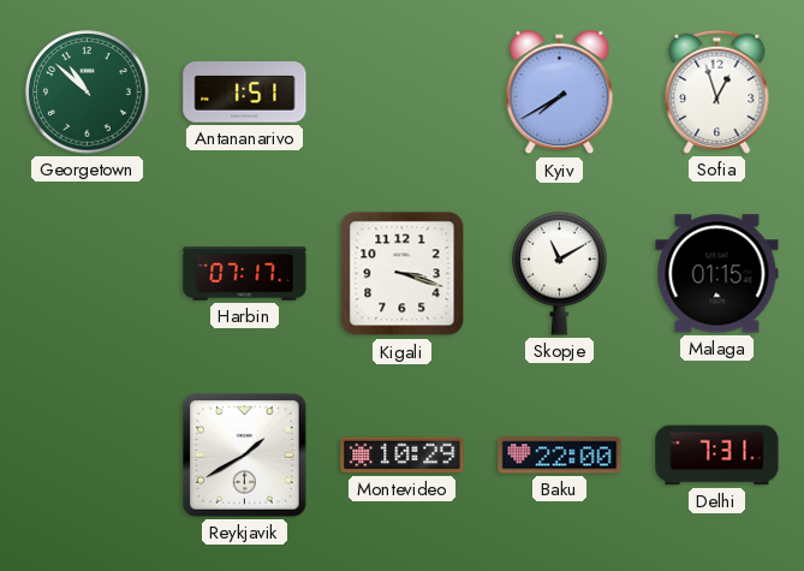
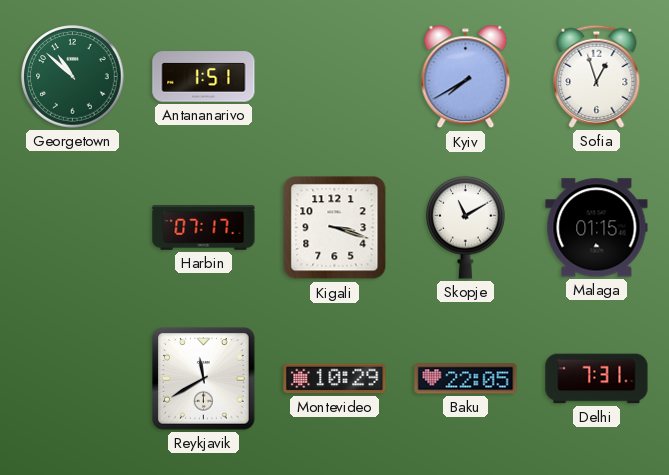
Reykjavik: 1:40 -> 11:40
Baku: 22:00 -> 22:05
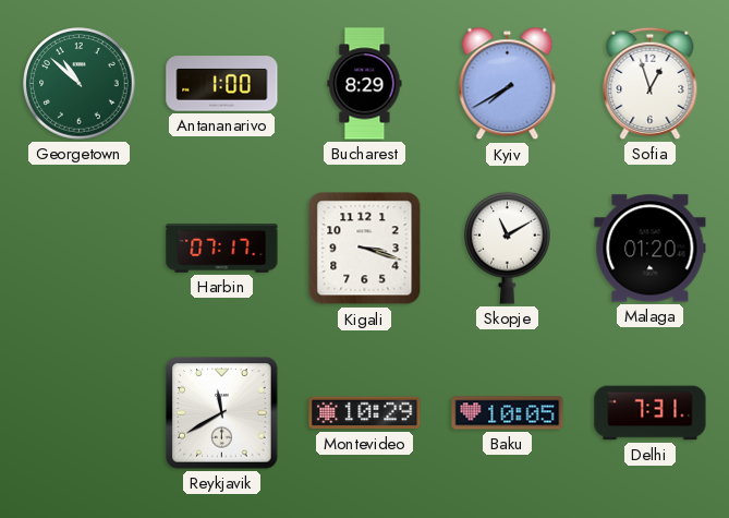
Antananarivo: 1:51 -> 1:00
Bucharest: none -> 8:29
Malaga: 01:15 -> 01:20
Baku: 22:05 -> 10:05
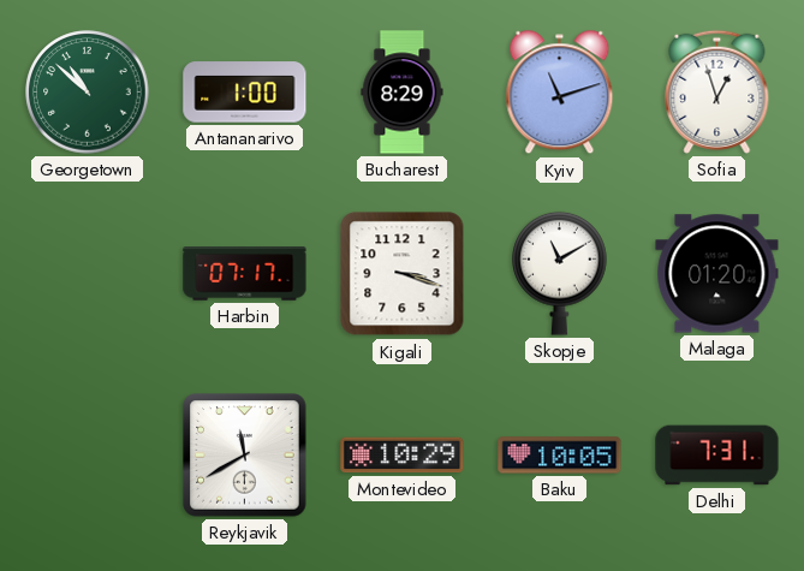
Kyiv: 7:40 -> 11:12
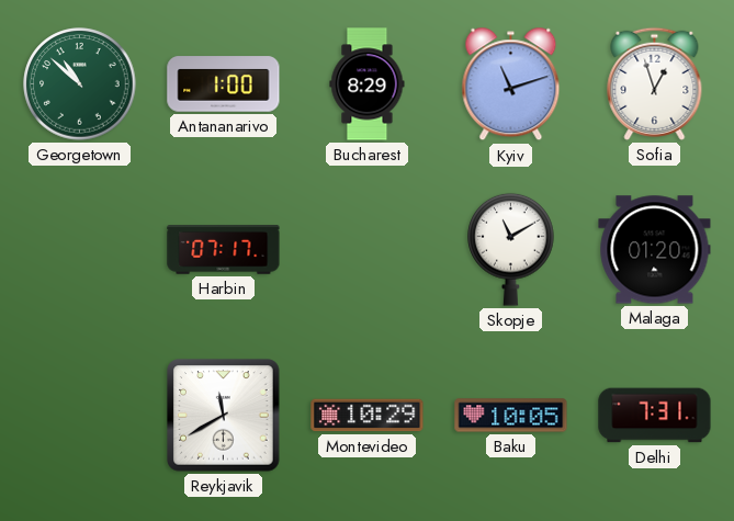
Kigali: 3:18 -> none
